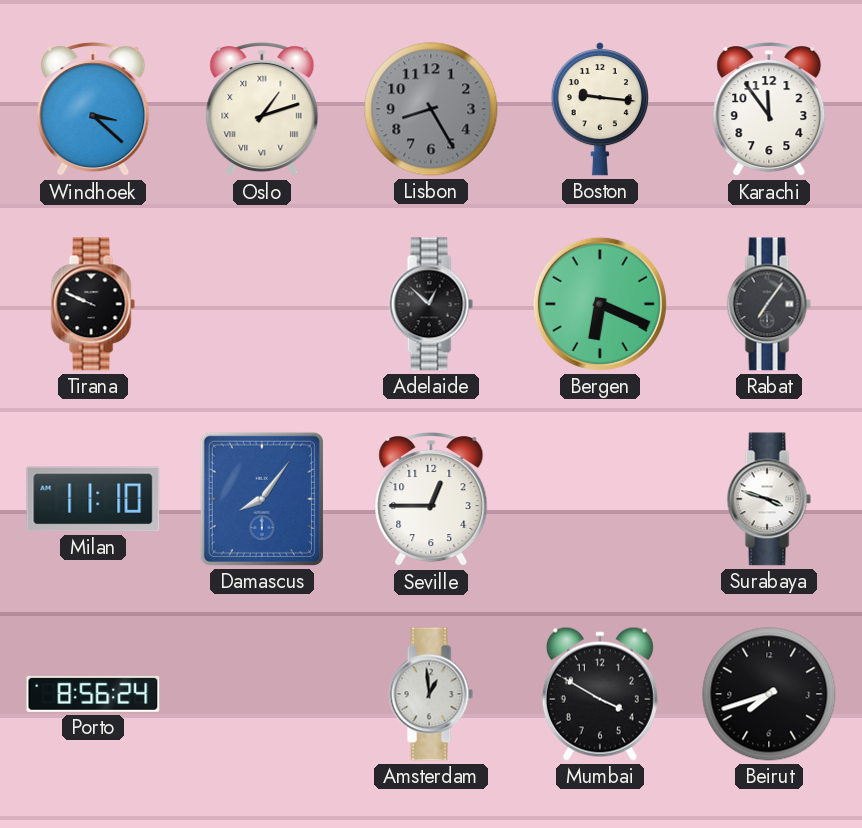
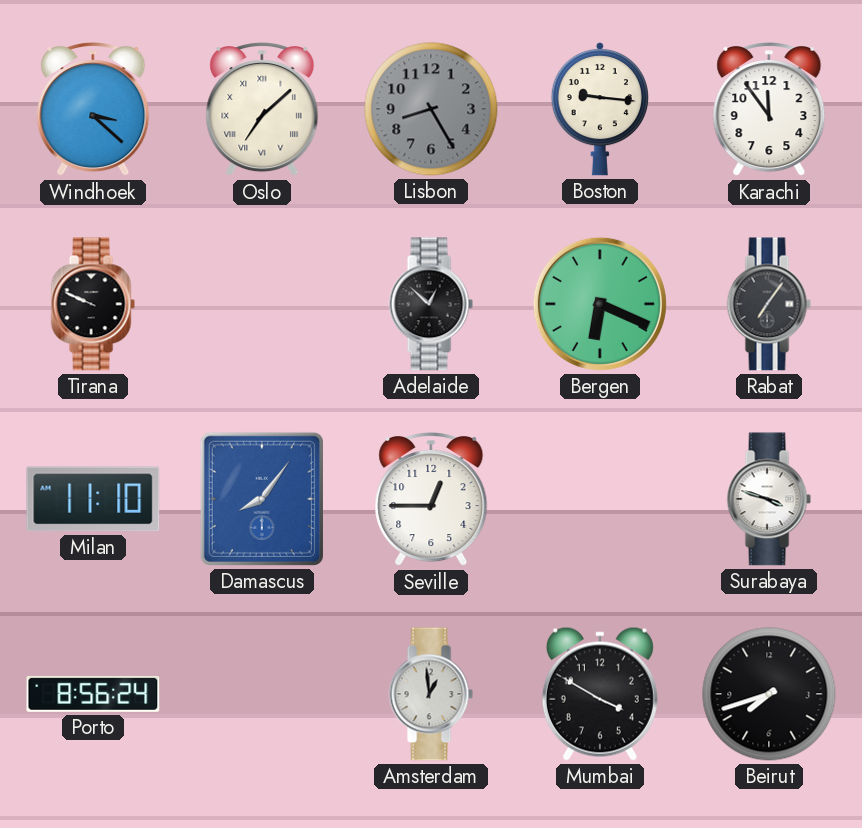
Oslo: 1:12 -> 7:08
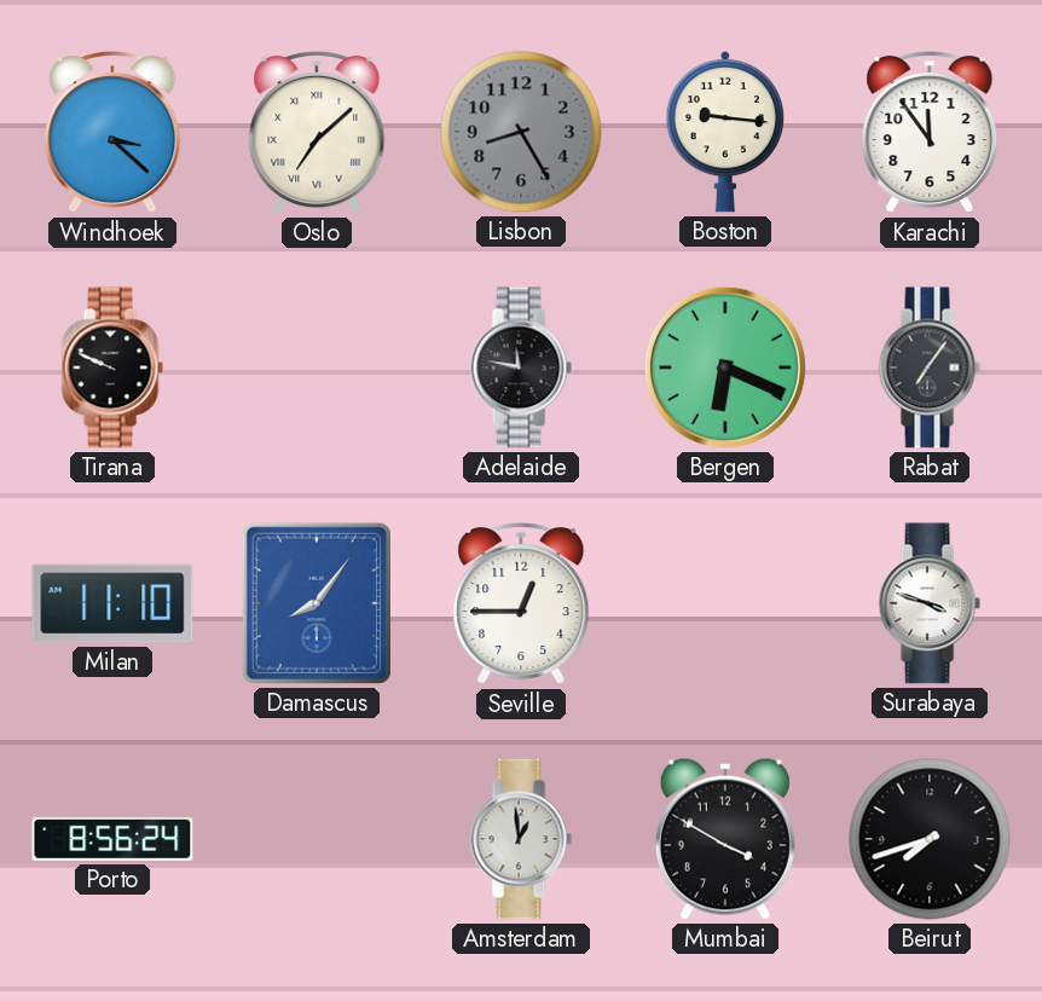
Adelaide: 12:52 -> 11:47
